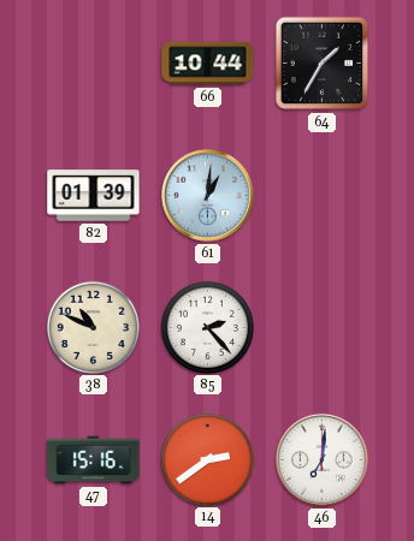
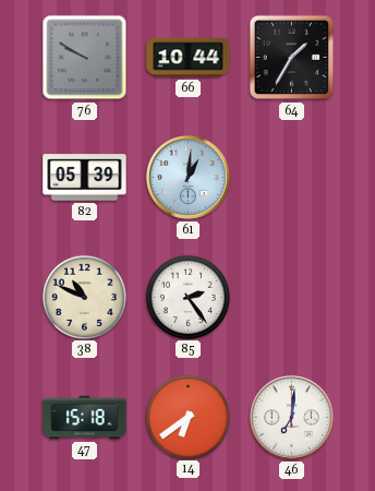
76: none -> 9:50
82: 01:39 -> 05:39
85: 2:23 -> 2:24
47: 15:16 -> 15:18
14: 2:39 -> 6:39
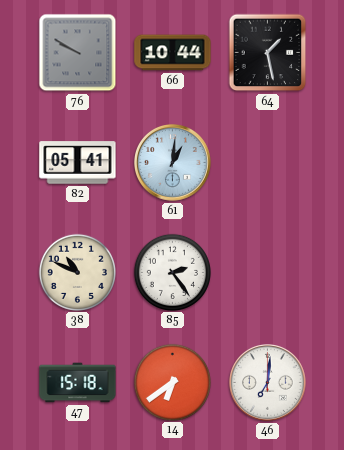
64: 1:35 -> 1:28
82: 05:39 -> 05:41
